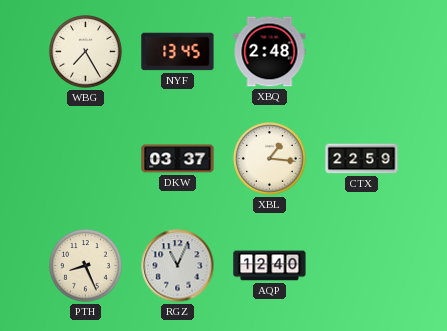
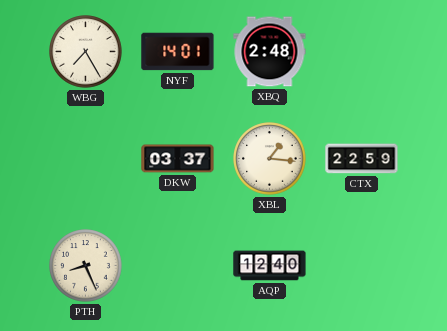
NYF: 13:45 -> 14:01
RGZ: 11:04 -> none
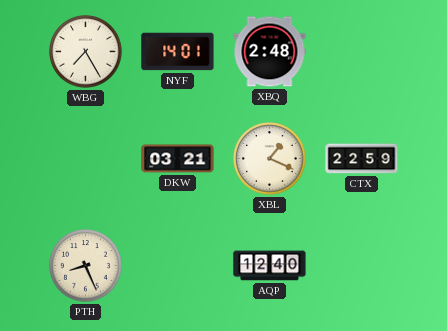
DKW: 03:37 -> 03:21
XBL: 1:16 -> 1:19
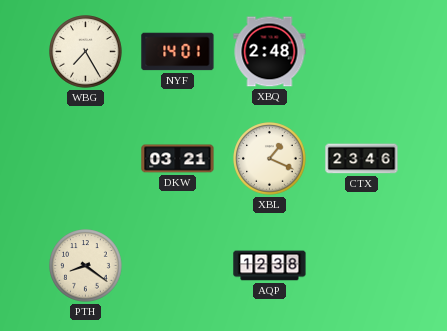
CTX: 22:59 -> 23:46
PTH: 8:26 -> 8:21
AQP: 12:40 -> 12:38
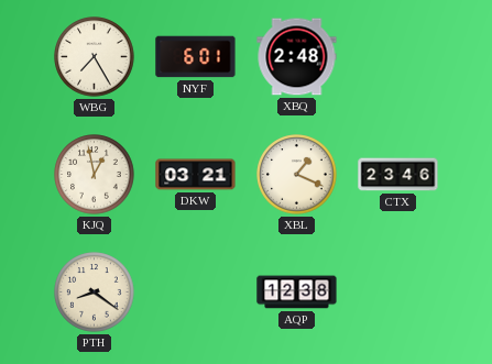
NYF: 14:01 -> 6:01
KJQ: none -> 12:58
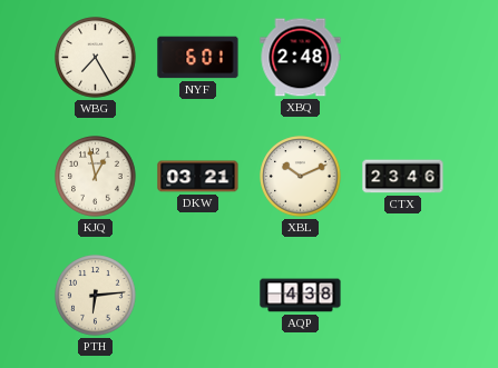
XBL: 1:19 -> 10:11
PTH: 8:21 -> 6:14
AQP: 12:38 -> 4:38
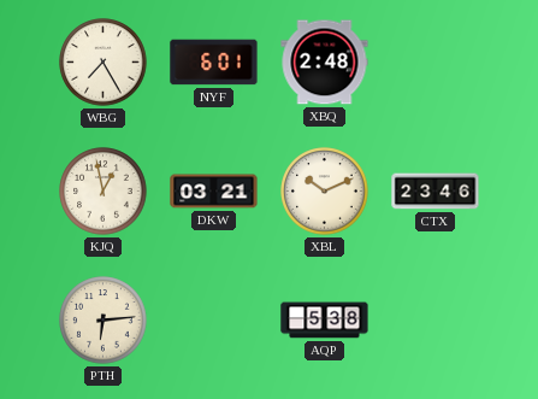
AQP: 4:38 -> 5:38
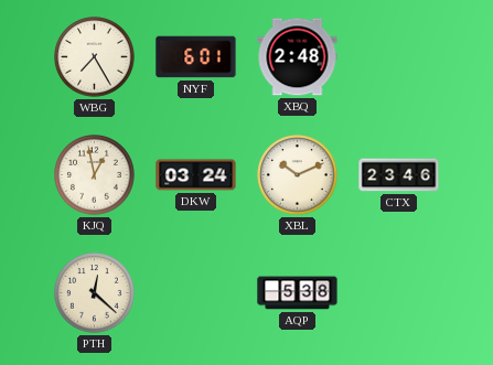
DKW: 03:21 -> 03:24
PTH: 6:14 -> 12:22
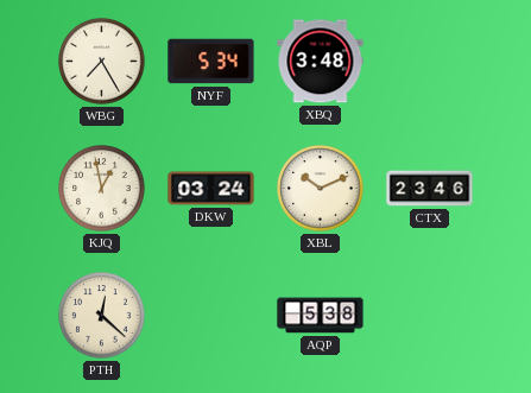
NYF: 6:01 -> 5:34
XBQ: 2:48 -> 3:48
